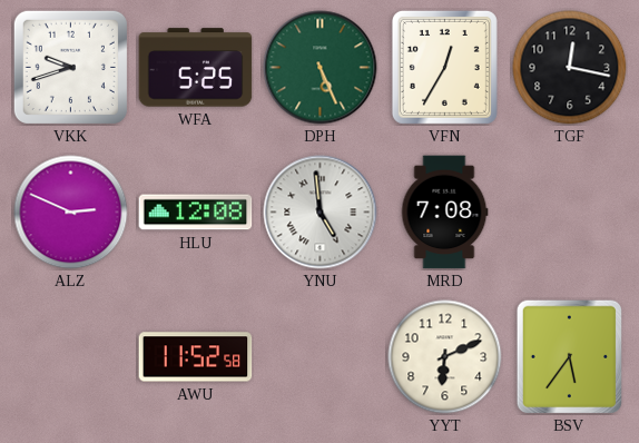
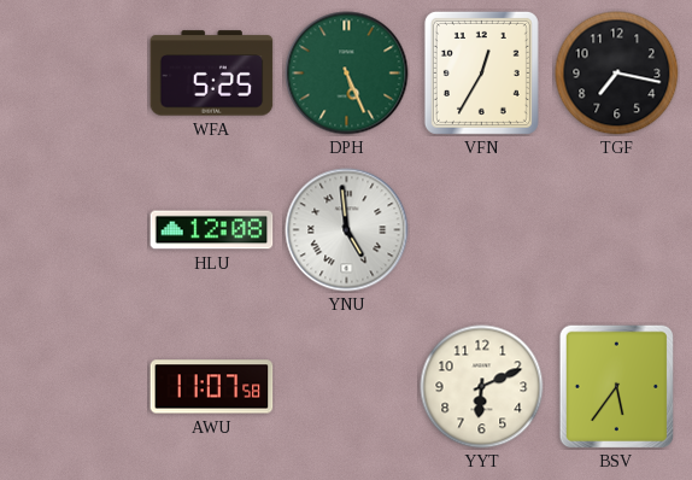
VKK: 9:42 -> none
TGF: 12:17 -> 7:17
ALZ: 2:49 -> none
MRD: 7:08 -> none
AWU: 11:52 -> 11:07
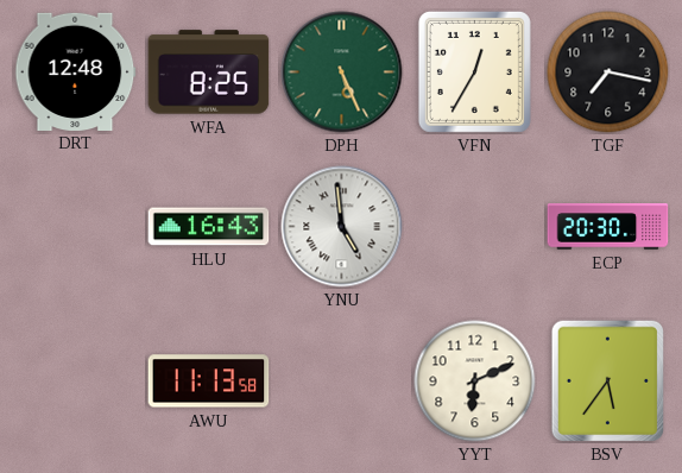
DRT: none -> 12:48
WFA: 5:25 -> 8:25
HLU: 12:08 -> 16:43
ECP: none -> 20:30
AWU: 11:07 -> 11:13
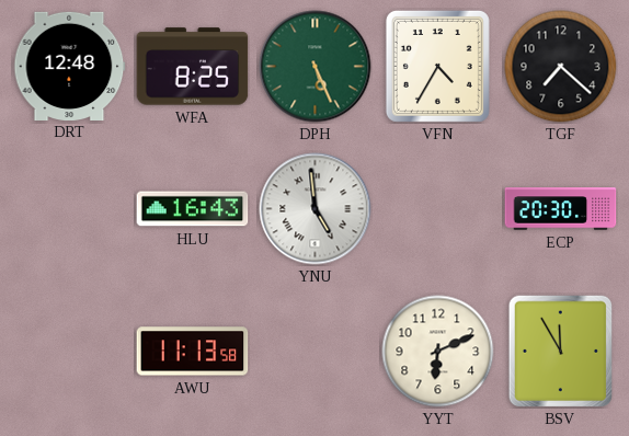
VFN: 12:35 -> 4:35
TGF: 7:17 -> 7:22
BSV: 5:36 -> 11:55
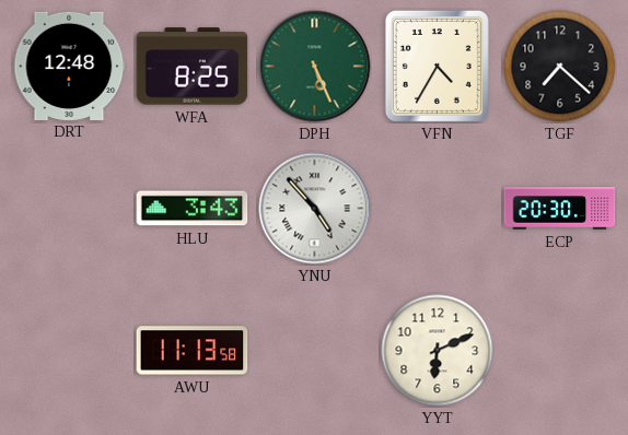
HLU: 16:43 -> 3:43
YNU: 4:59 -> 4:53
BSV: 11:55 -> none
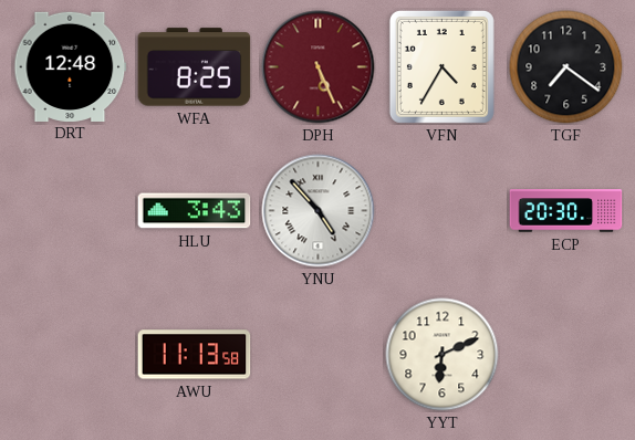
DPH dial: green -> burgundy
TGF: 7:22 -> 7:21
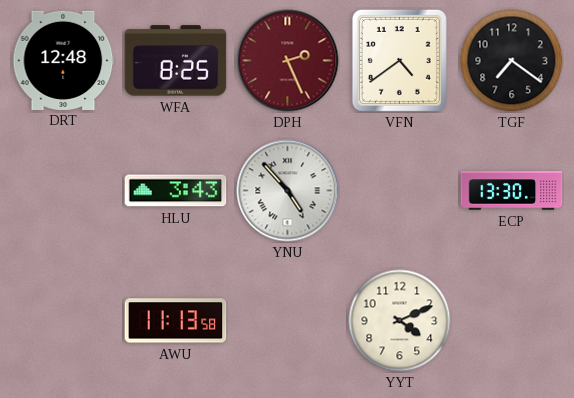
DPH: 5:26 -> 2:26
VFN: 4:35 -> 4:39
ECP: 20:30 -> 13:30
YYT: 6:11 -> 4:11
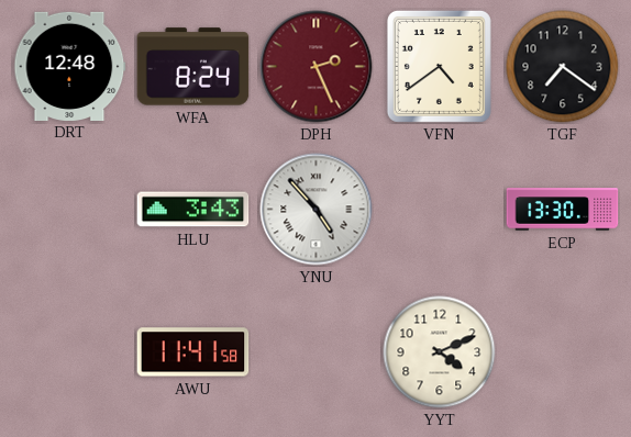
WFA: 8:25 -> 8:24
AWU: 11:13 -> 11:41
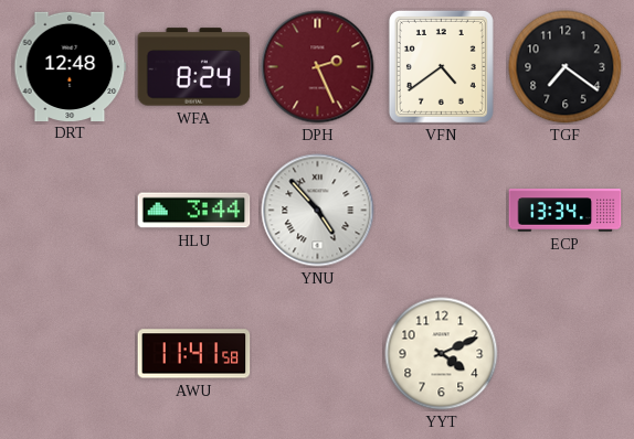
HLU: 3:43 -> 3:44
ECP: 13:30 -> 13:34
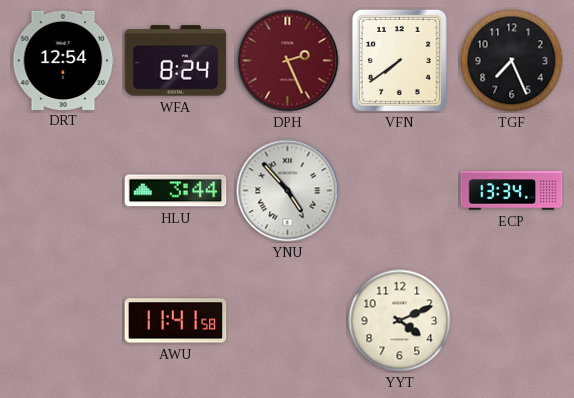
DRT: 12:48 -> 12:54
VFN: 4:39 -> 7:39
TGF: 7:21 -> 7:26
